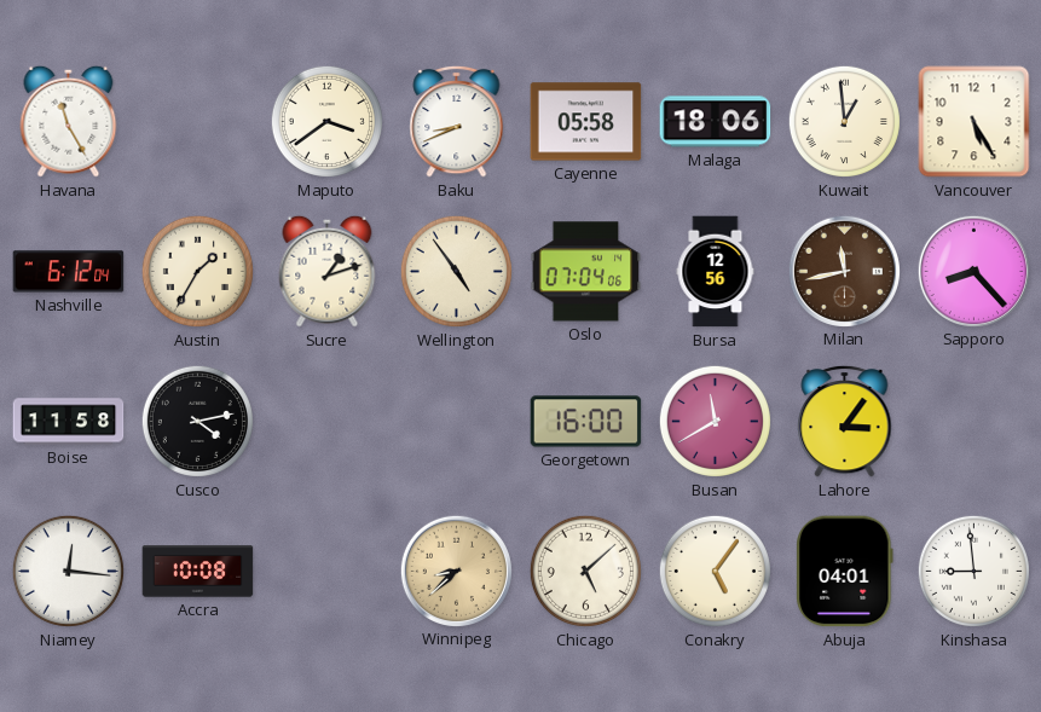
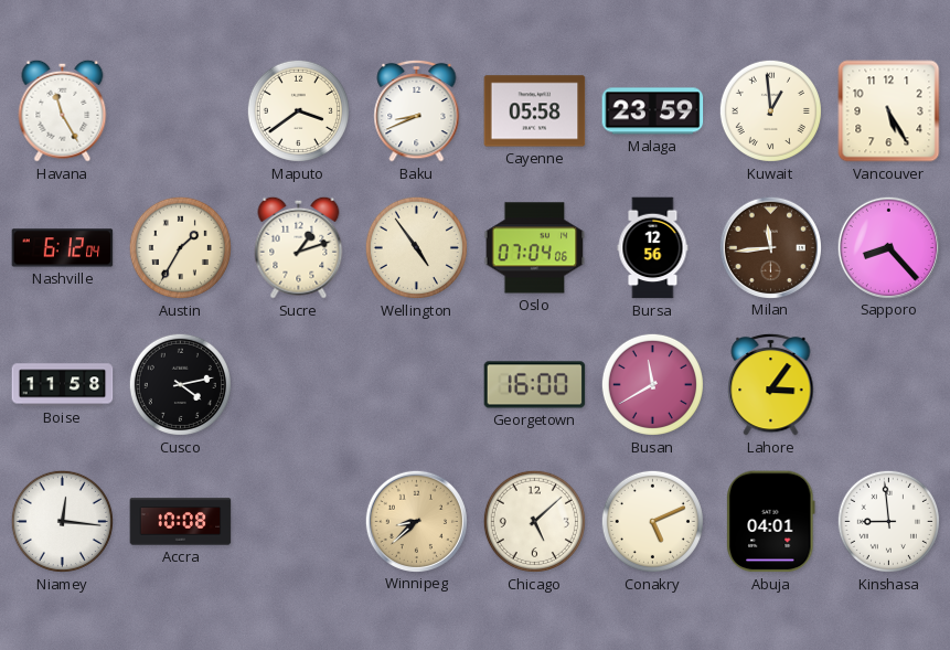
Malaga: 18:06 -> 23:59
Milan: 11:43 -> 11:44
Conakry: 5:06 -> 5:11
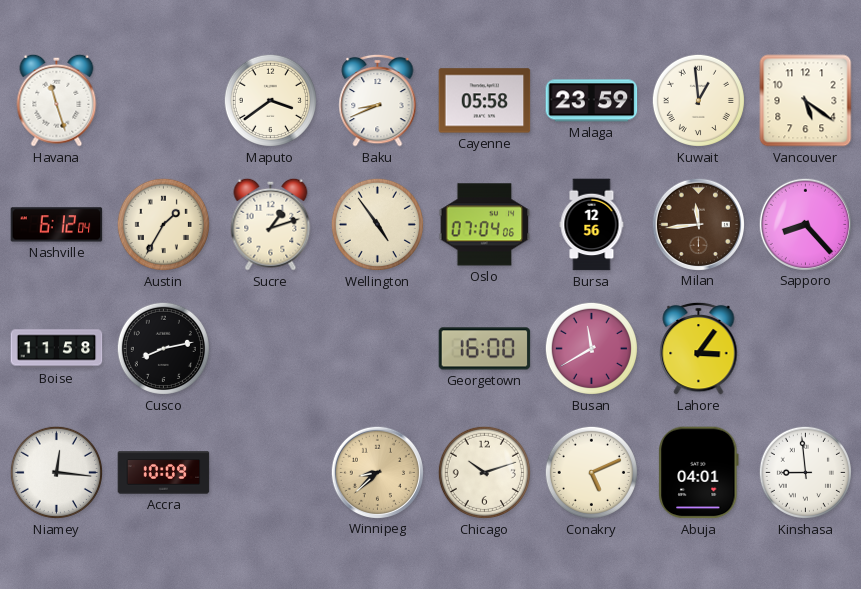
Havana: 11:25 -> 11:27
Vancouver: 5:25 -> 5:21
Cusco: 4:13 -> 8:13
Accra: 10:08 -> 10:09
Chicago: 5:08 -> 10:12
